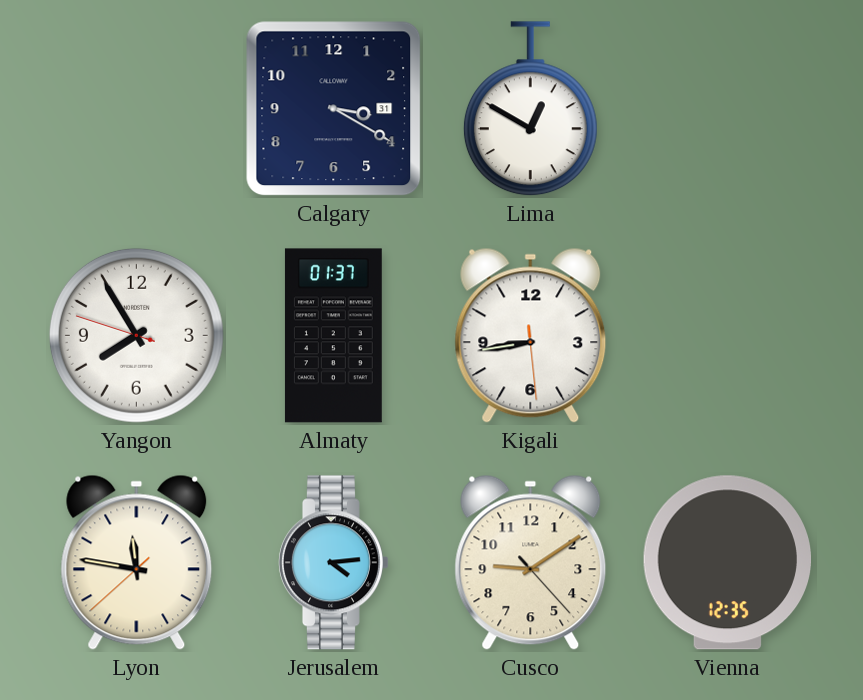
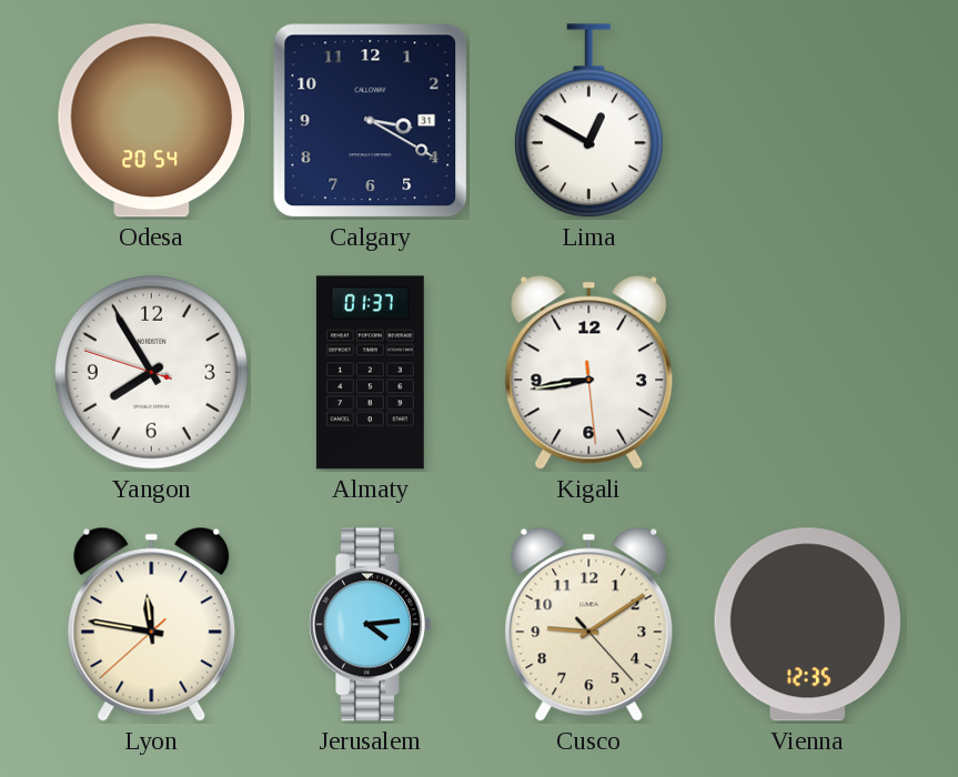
Odesa: none -> 20:54
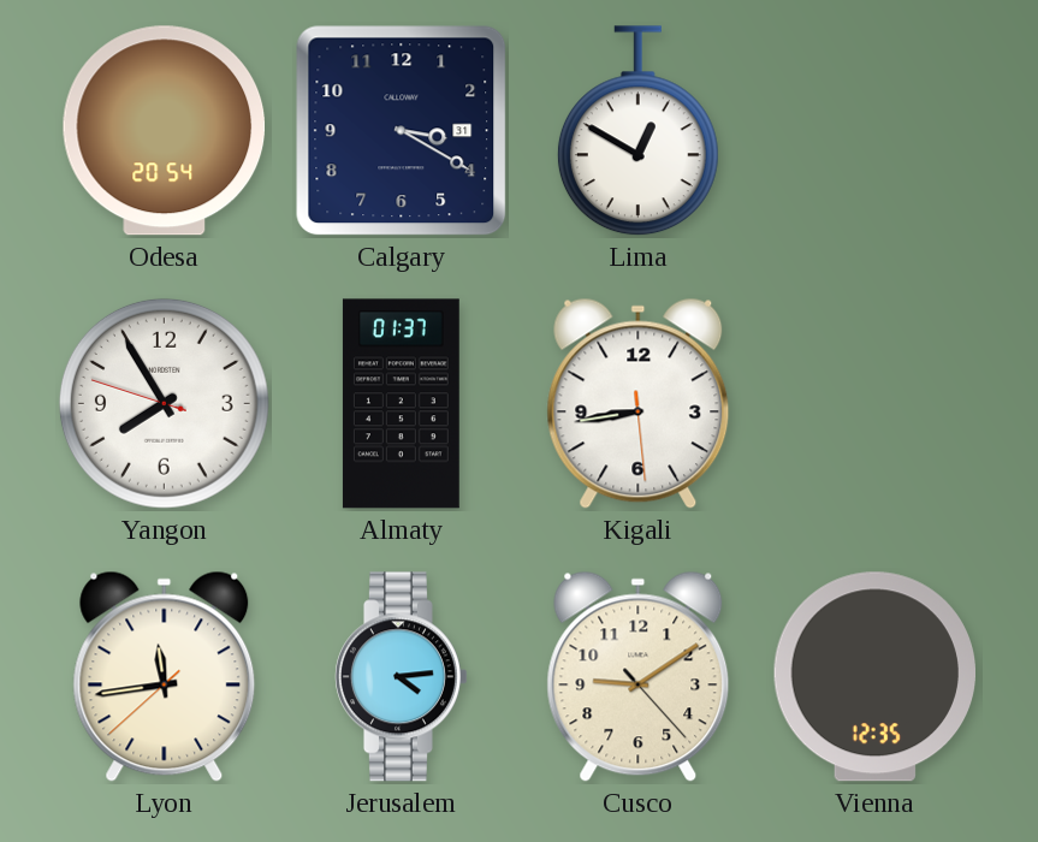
Lyon: 11:46 -> 11:43
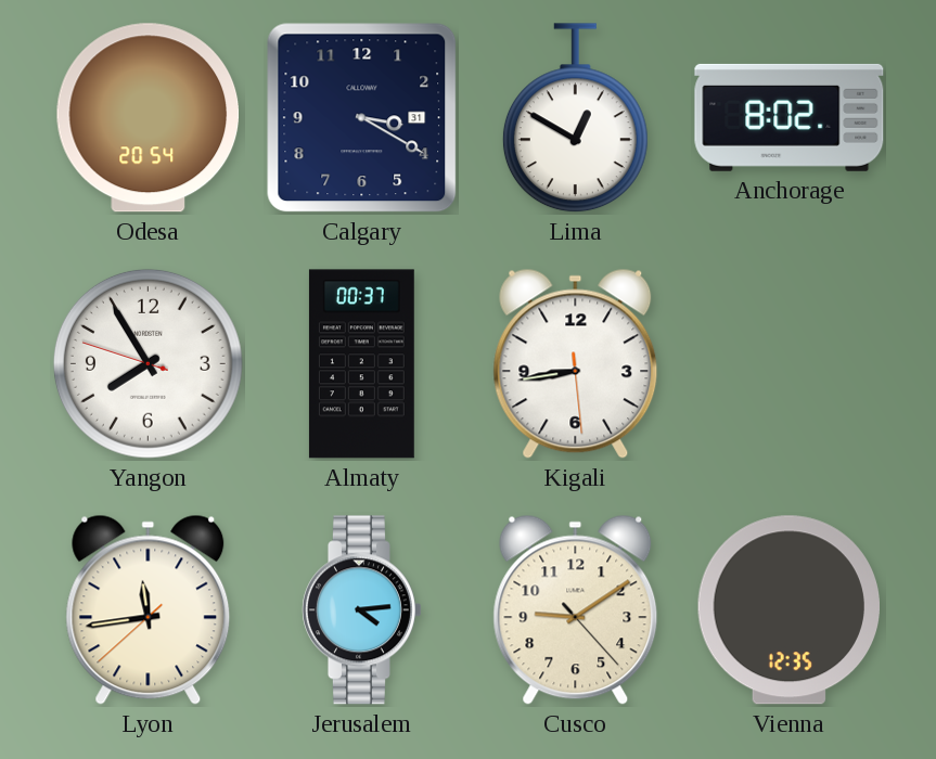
Anchorage: none -> 8:02
Almaty: 01:37 -> 00:37
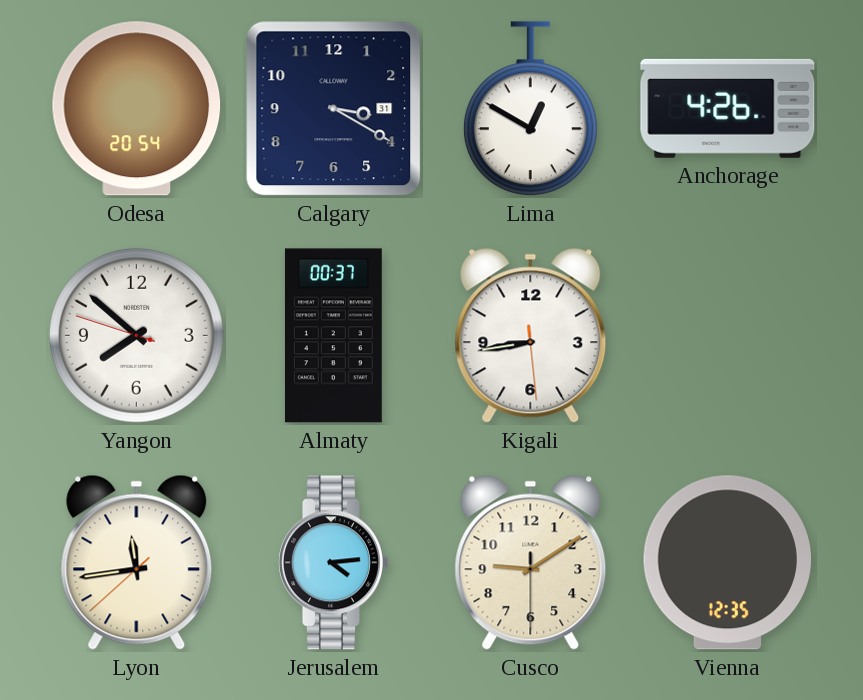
Anchorage: 8:02 -> 4:26
Yangon: 7:54 -> 7:51
Cusco: 9:09:23 -> 9:09:30
